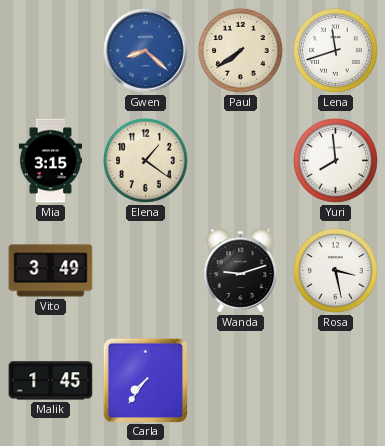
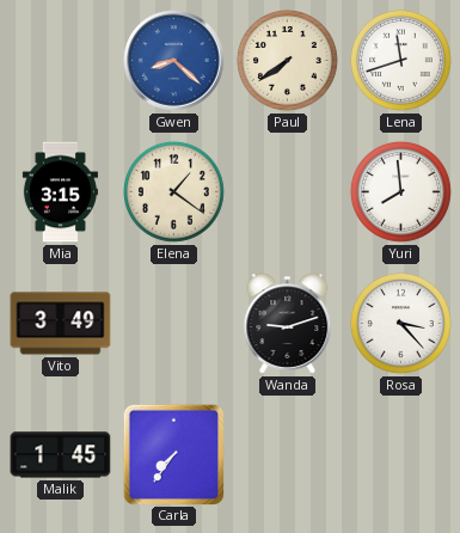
Rosa: 3:28 -> 3:23
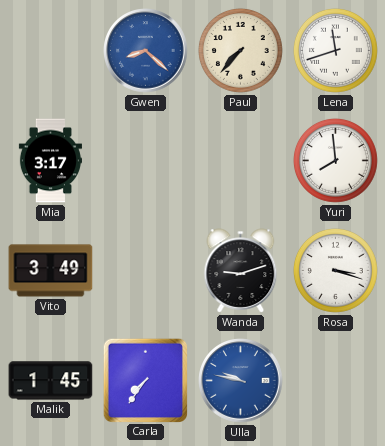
Paul: 7:39 -> 7:37
Mia: 3:15 -> 3:17
Elena: 1:21 -> none
Rosa: 3:23 -> 3:18
Ulla: none -> 9:47
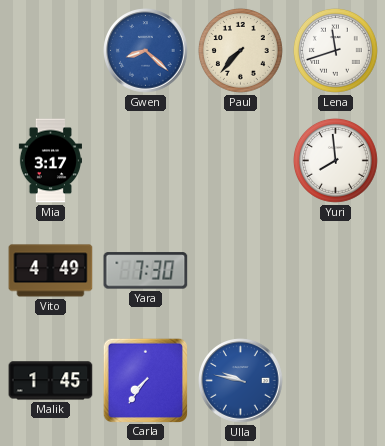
Vito: 3:49 -> 4:49
Yara: none -> 7:30
Wanda: 9:12 -> none
Rosa: 3:18 -> none
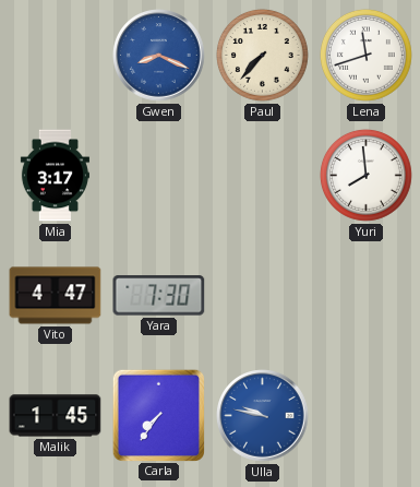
Gwen: 8:22 -> 8:19
Vito: 4:49 -> 4:47
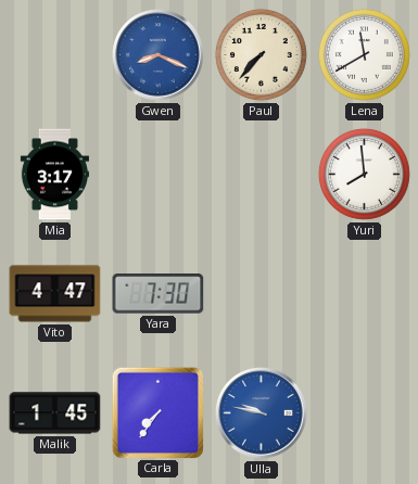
Lena: 11:42 -> 11:40
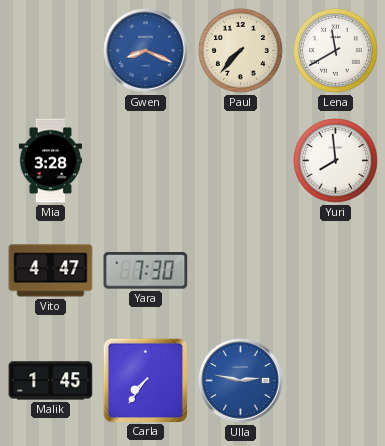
Mia: 3:17 -> 3:28
Ulla: 9:47 -> 2:47
